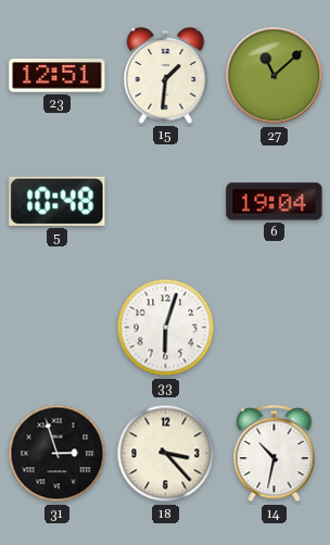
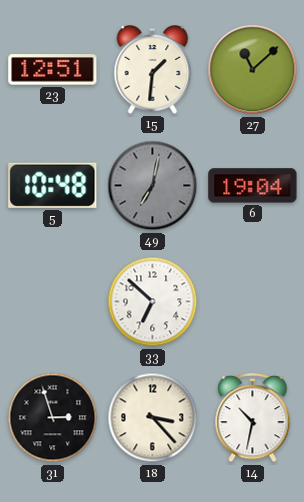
49: none -> 7:02
33: 6:03 -> 6:52
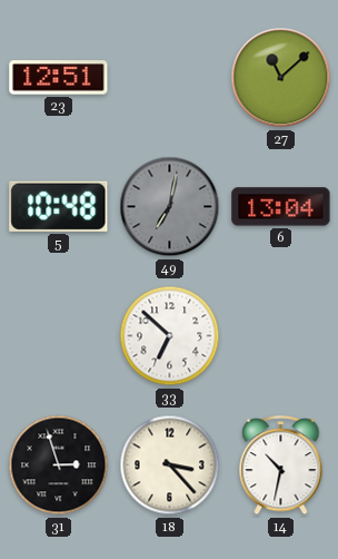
15: 1:31 -> none
6: 19:04 -> 13:04
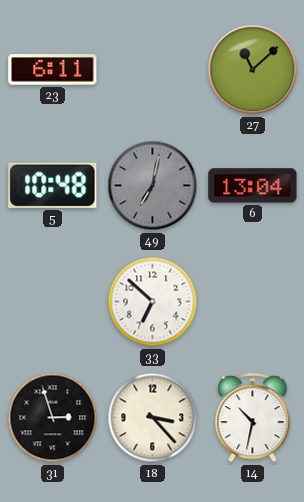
23: 12:51 -> 6:11
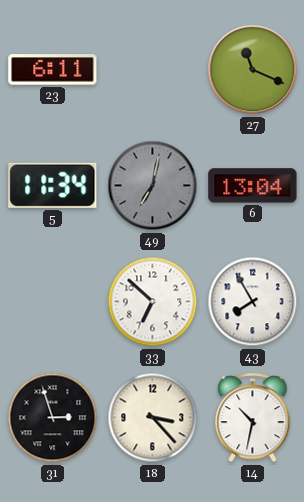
27: 11:08 -> 11:19
5: 10:48 -> 11:34
43: none -> 7:55
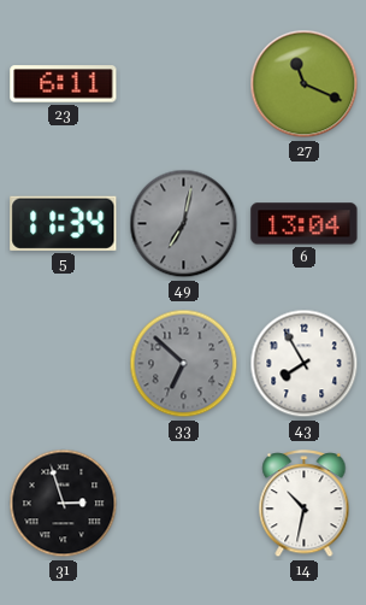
33 dial: white -> grey
18: 3:23 -> none
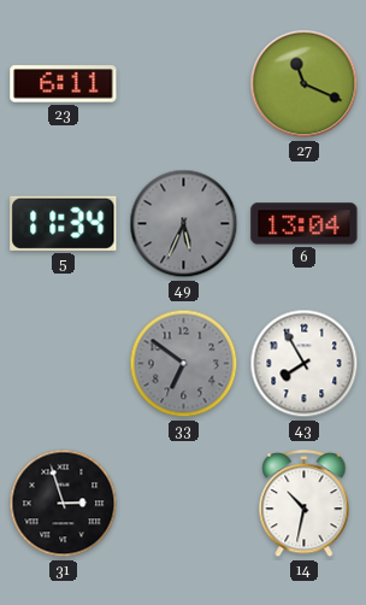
49: 7:02 -> 5:34
33: 6:52 -> 6:51
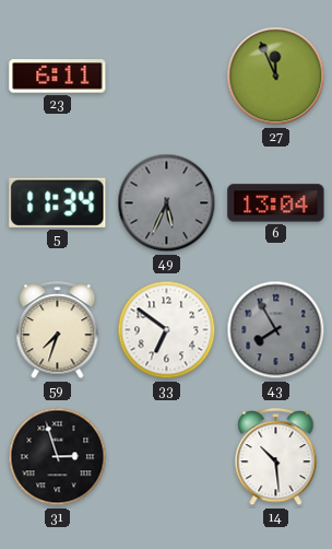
27: 11:19 -> 11:56
59: none -> 7:33
33 dial: grey -> white
43 dial: white -> grey
14: 10:32 -> 10:29
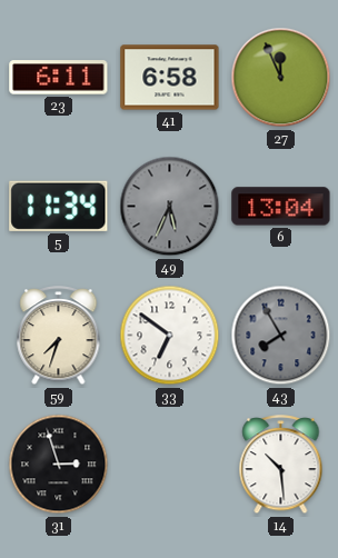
41: none -> 6:58
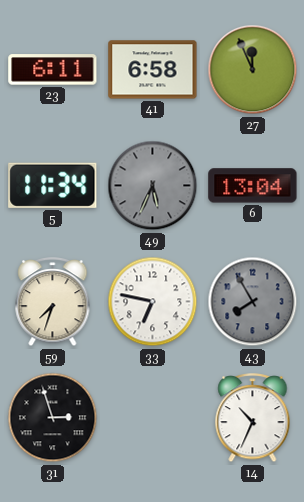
33: 6:51 -> 6:47
14: 10:29 -> 10:34
